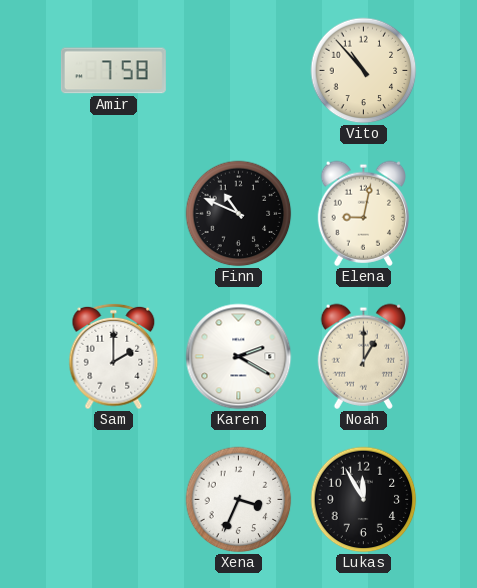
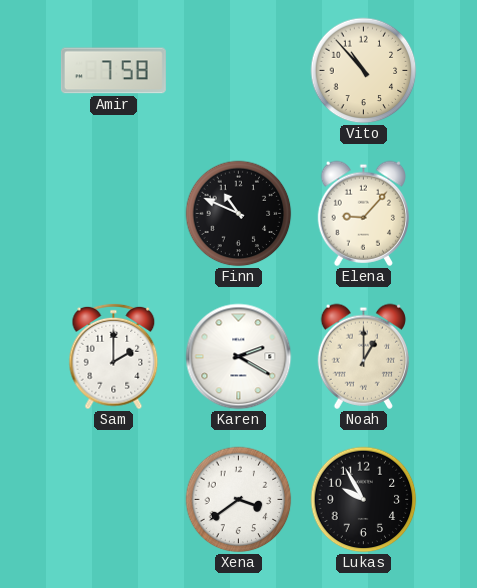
Elena: 9:02 -> 9:07
Xena: 3:34 -> 3:39
Lukas: 11:55 -> 9:55
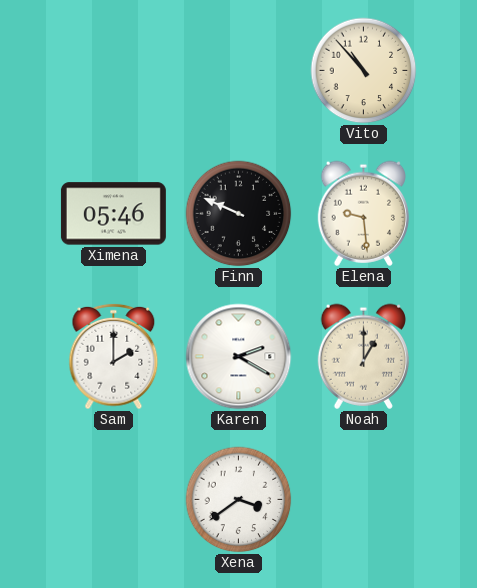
Amir: 7:58 -> none
Ximena: none -> 05:46
Finn: 10:49 -> 9:49
Elena: 9:07 -> 9:29
Lukas: 9:55 -> none
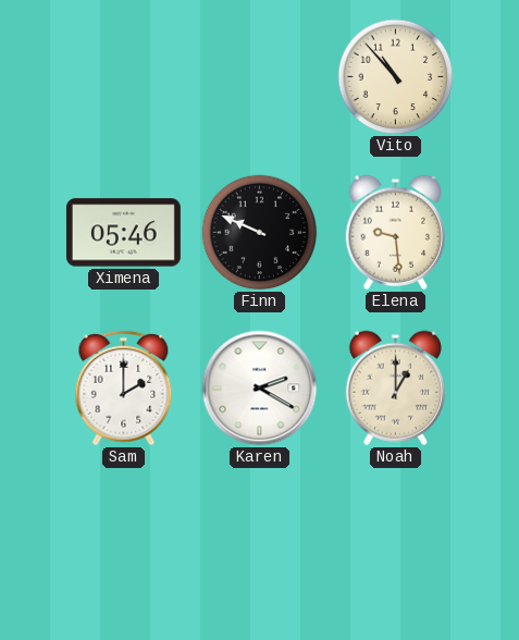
Xena: 3:39 -> none
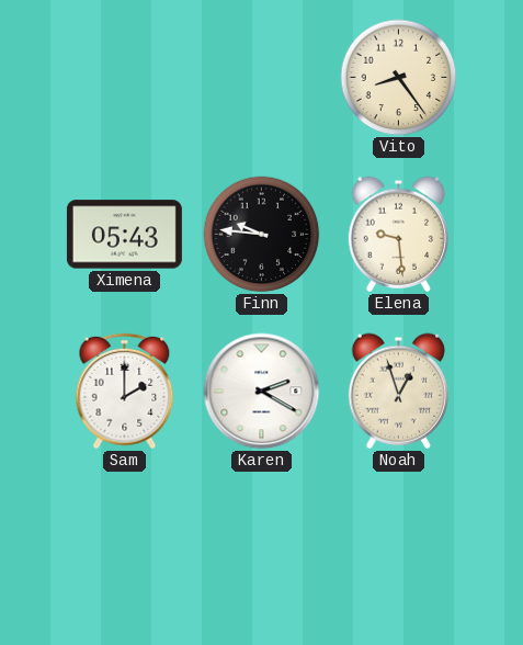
Vito: 10:53 -> 8:24
Ximena: 05:46 -> 05:43
Finn: 9:49 -> 9:46
Noah: 1:00 -> 12:57
